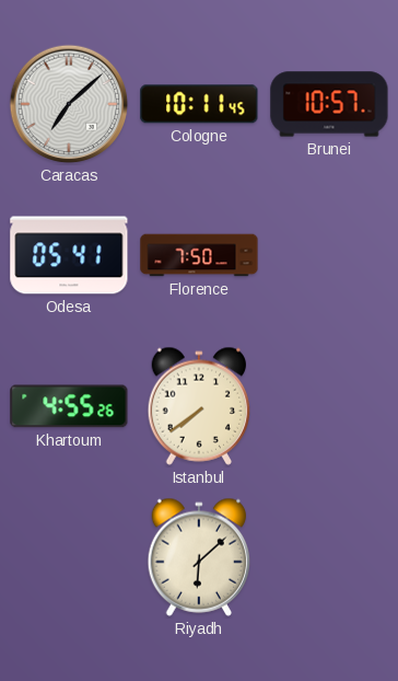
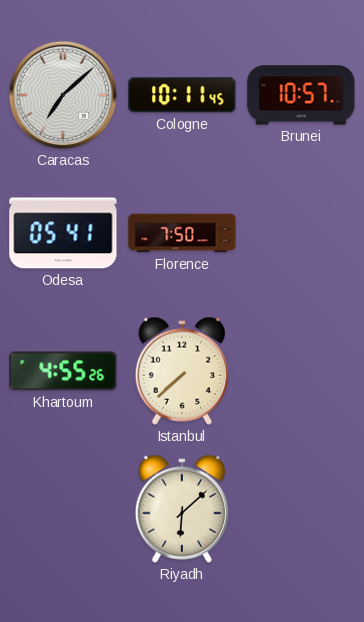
Istanbul: 7:39 -> 7:38
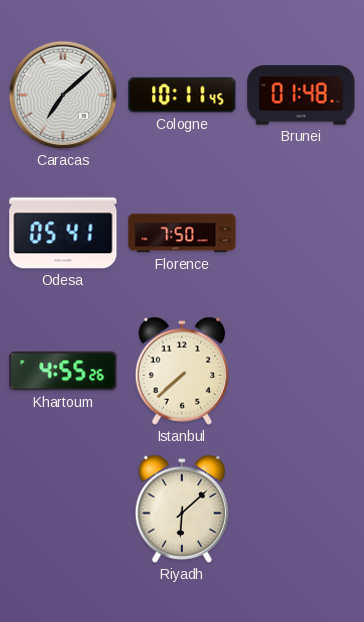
Brunei: 10:57 -> 01:48
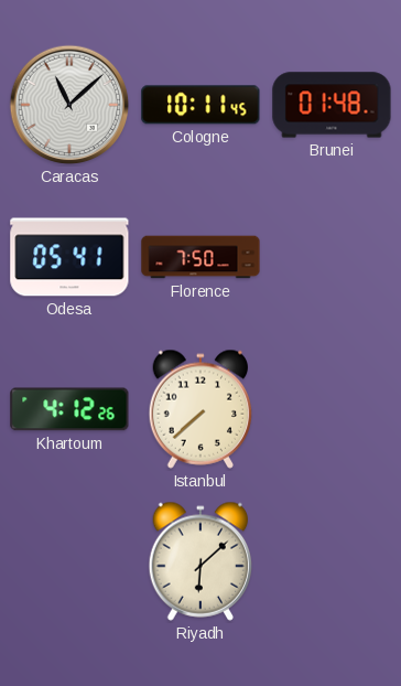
Caracas: 7:08 -> 11:08
Khartoum: 4:55 -> 4:12
